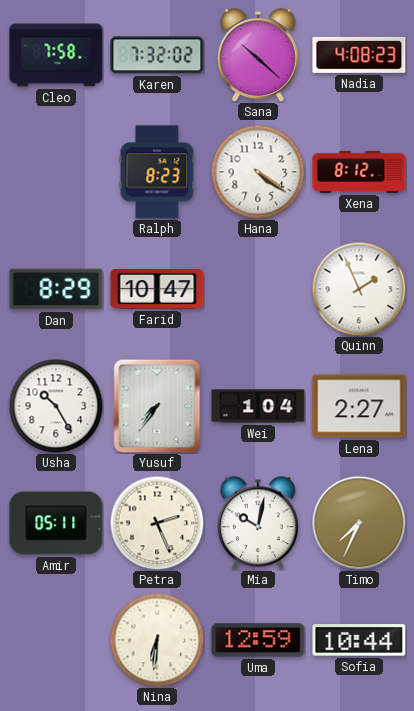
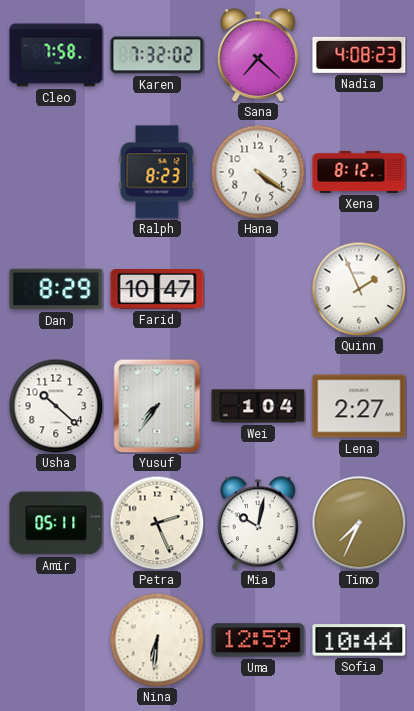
Sana: 10:22 -> 7:22
Usha: 10:25 -> 10:22
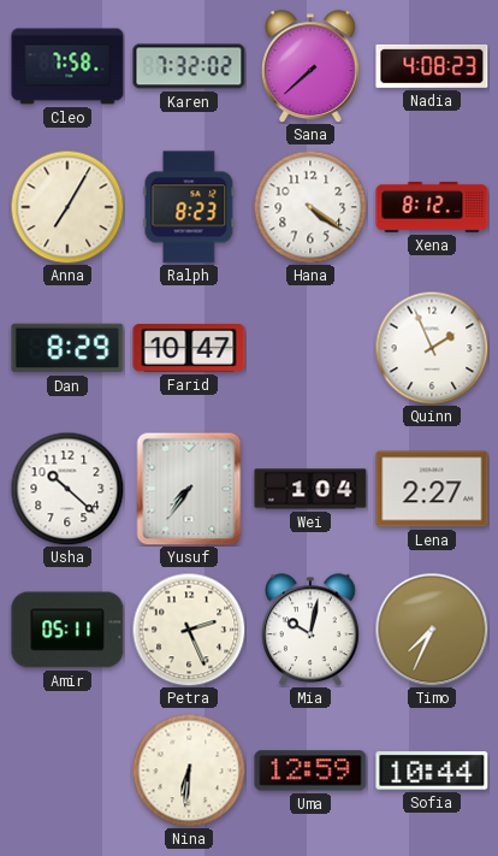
Sana: 7:22 -> 7:38
Anna: none -> 7:05
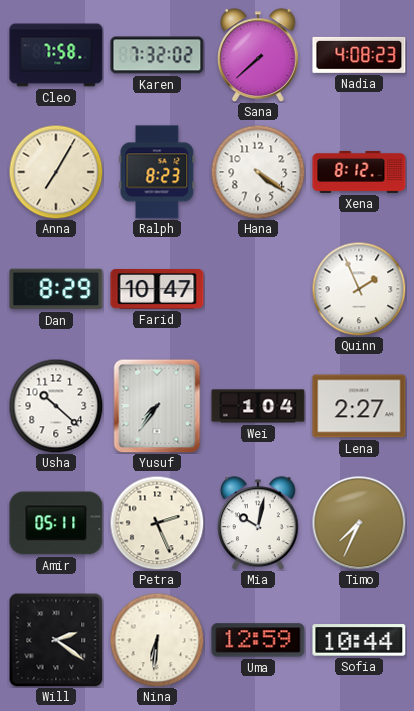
Will: none -> 2:21
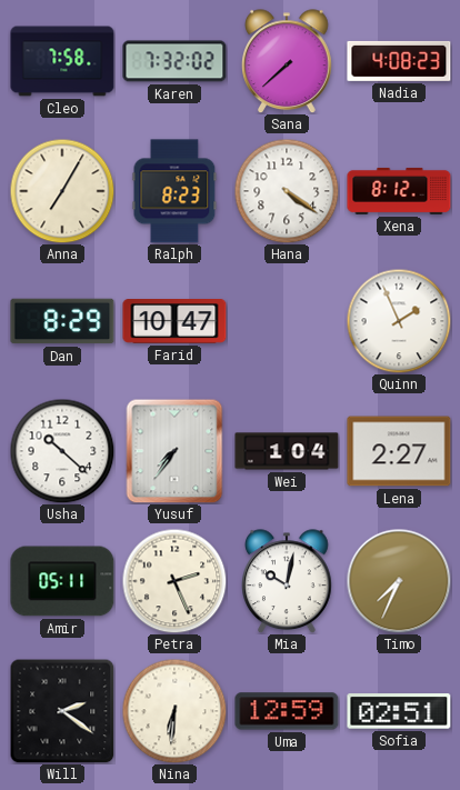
Sofia: 10:44 -> 02:51
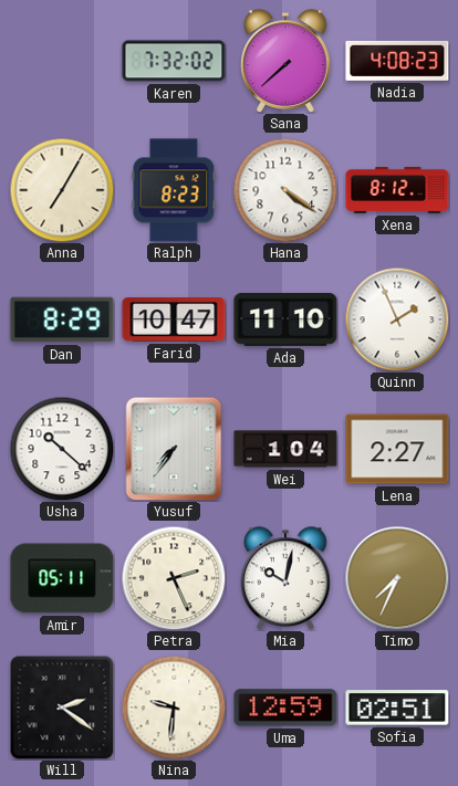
Cleo: 7:58 -> none
Ada: none -> 11:10
Nina: 6:31 -> 9:31
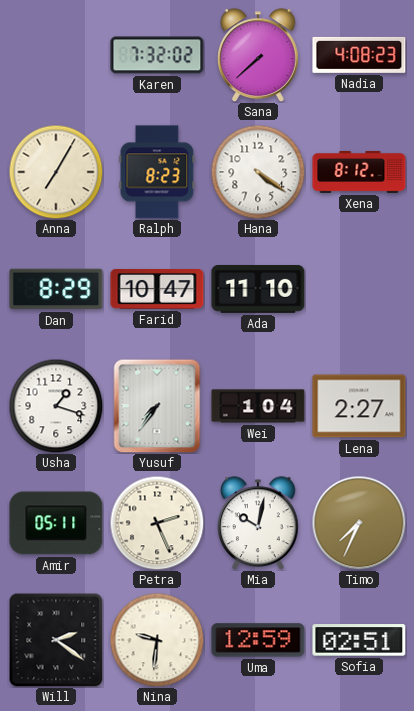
Quinn: 1:56 -> none
Usha: 10:22 -> 1:18
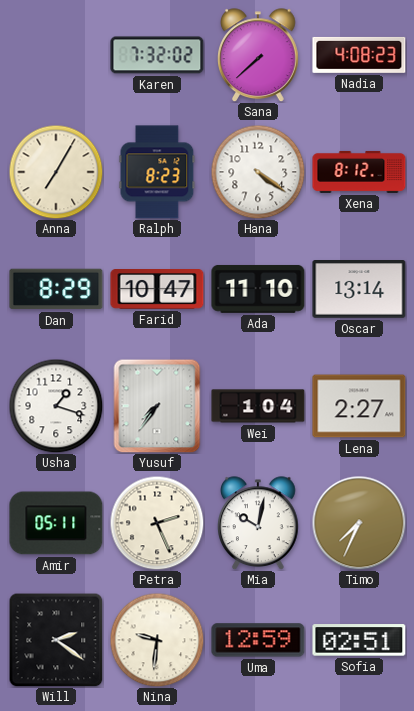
Oscar: none -> 13:14
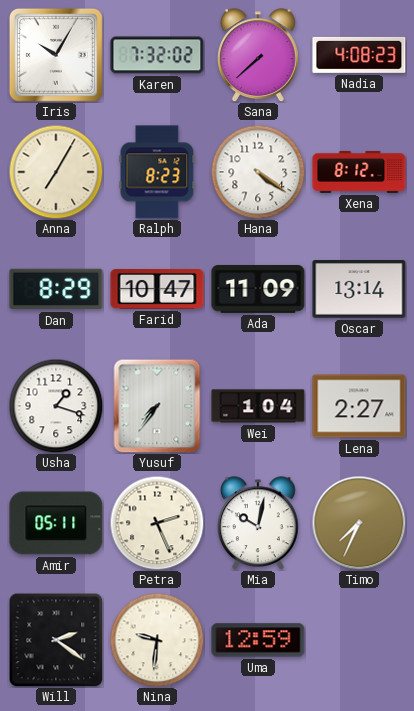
Iris: none -> 10:05
Ada: 11:10 -> 11:09
Sofia: 02:51 -> none
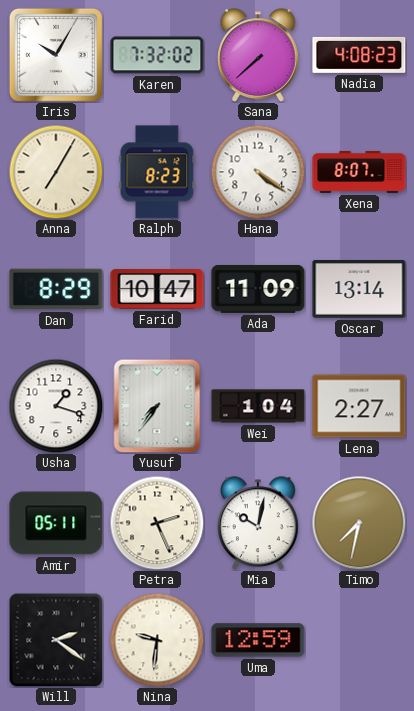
Xena: 8:12 -> 8:07
Timo: 7:34 -> 7:32
